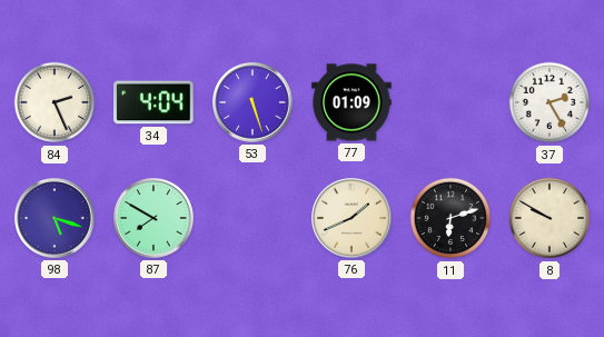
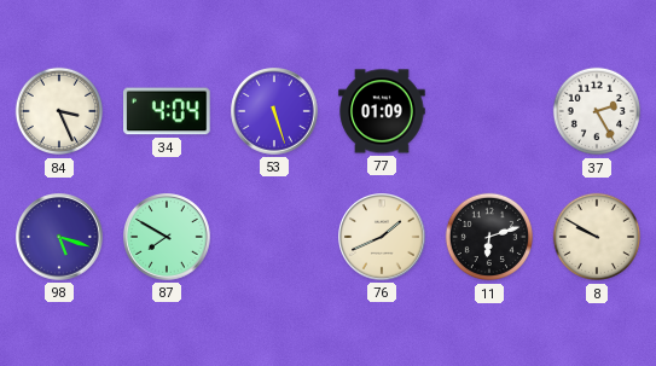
84: 2:26 -> 3:26
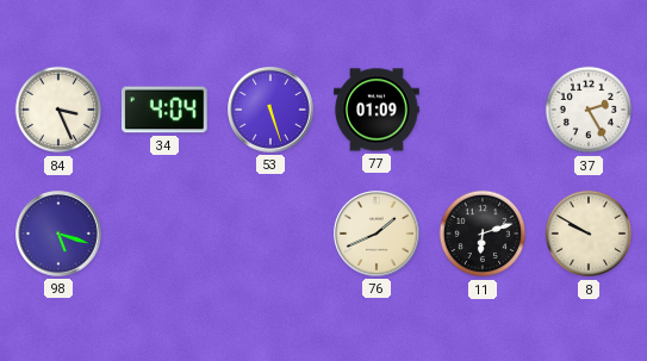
87: 7:50 -> none
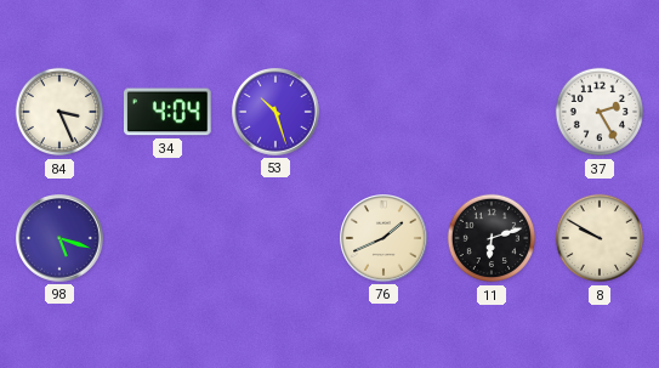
53: 5:27 -> 10:27
77: 01:09 -> none
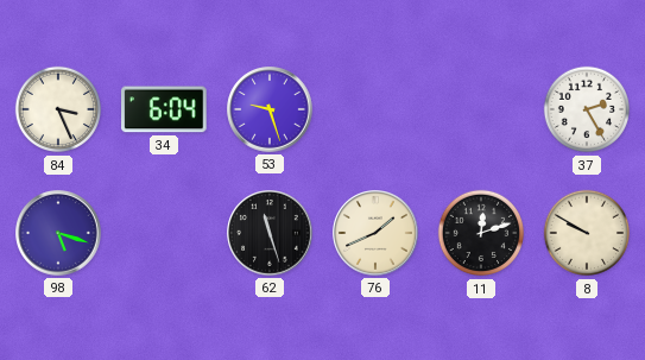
34: 4:04 -> 6:04
53: 10:27 -> 9:27
62: none -> 11:27
11: 6:12 -> 12:12
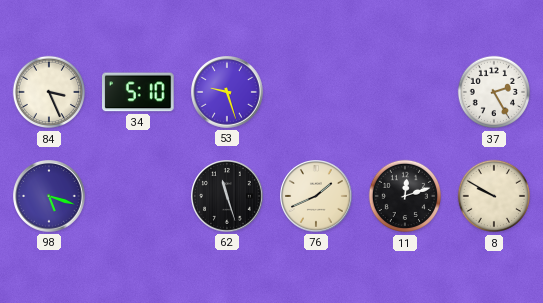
34: 6:04 -> 5:10
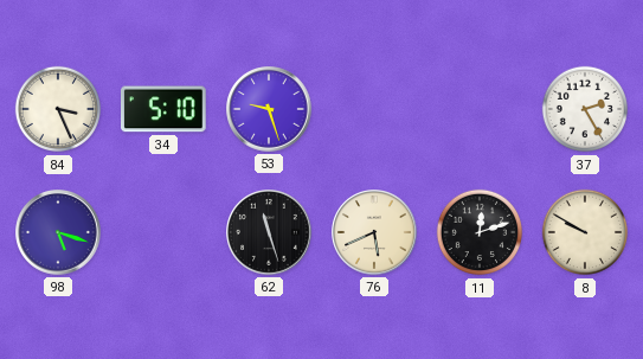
76: 1:41 -> 5:41
